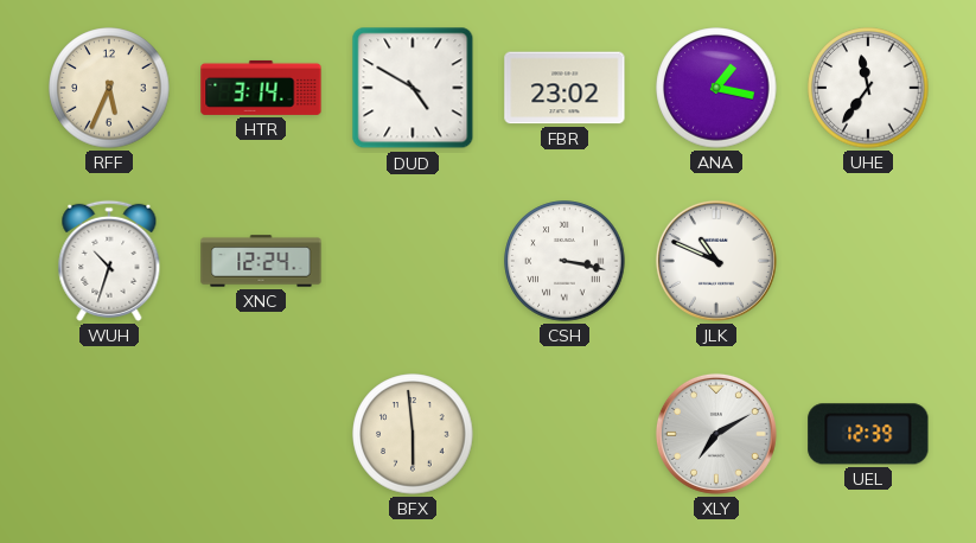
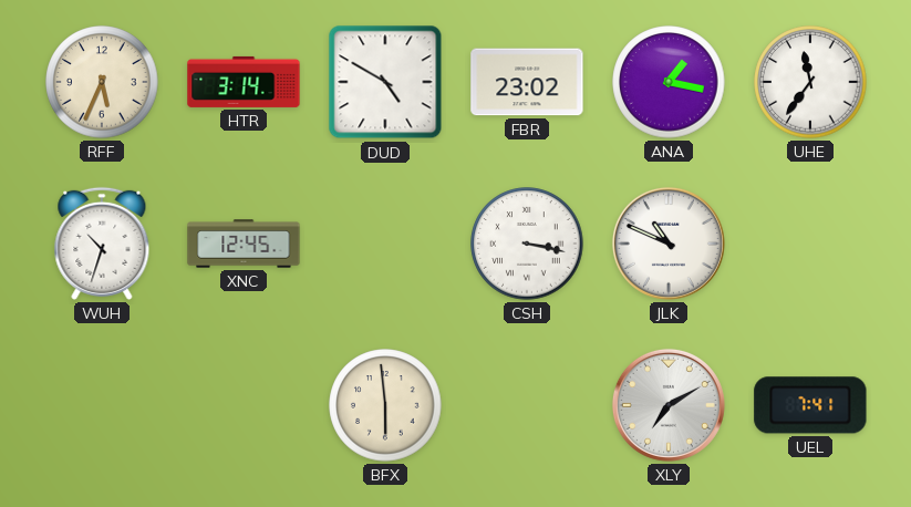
XNC: 12:24 -> 12:45
UEL: 12:39 -> 7:41
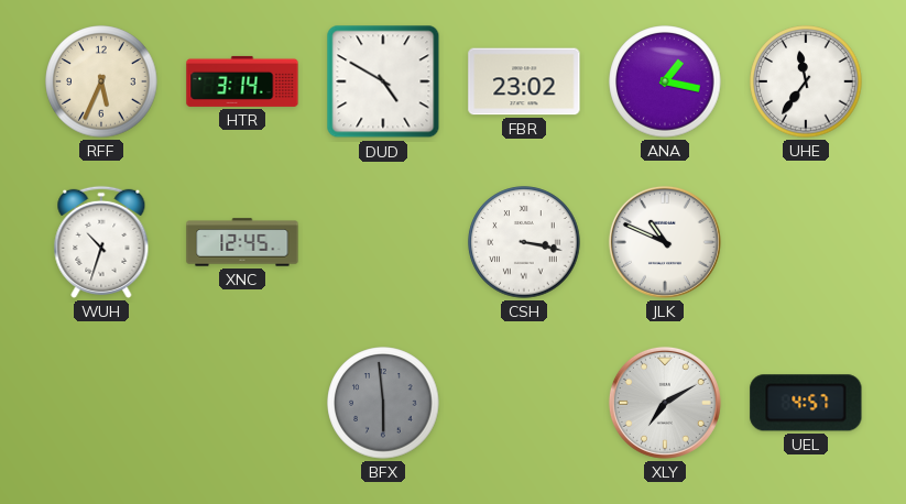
BFX dial: cream -> grey
UEL: 7:41 -> 4:57
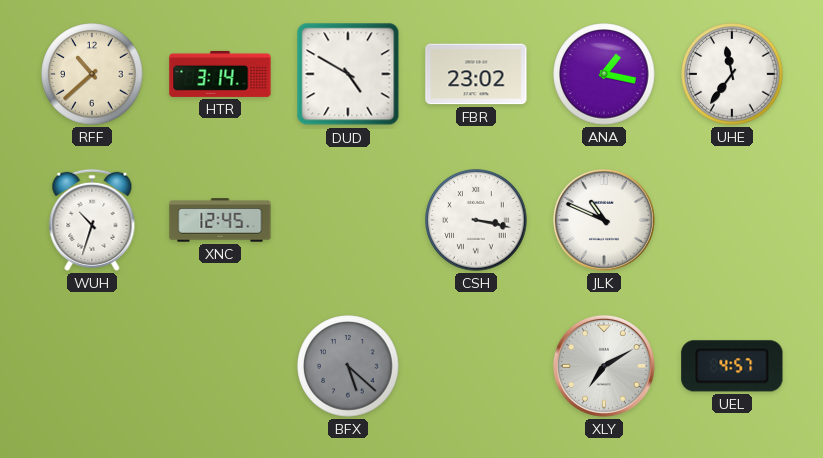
RFF: 5:34 -> 10:38
BFX: 5:59 -> 5:22
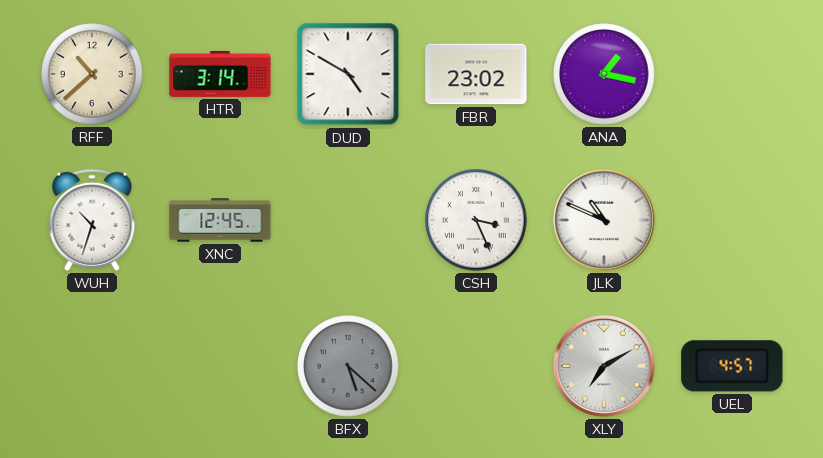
UHE: 11:36 -> none
CSH: 3:17 -> 3:26
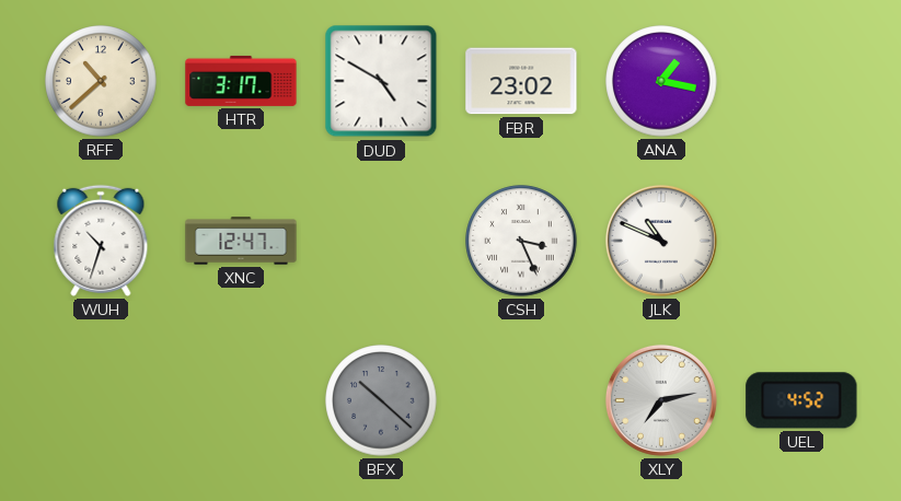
HTR: 3:14 -> 3:17
XNC: 12:45 -> 12:47
BFX: 5:22 -> 10:22
XLY: 7:10 -> 7:13
UEL: 4:57 -> 4:52
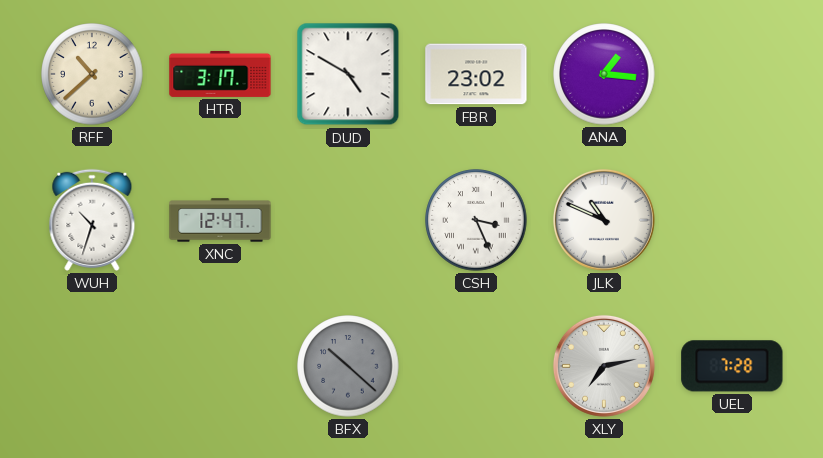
ANA: 1:17 -> 1:16
UEL: 4:52 -> 7:28
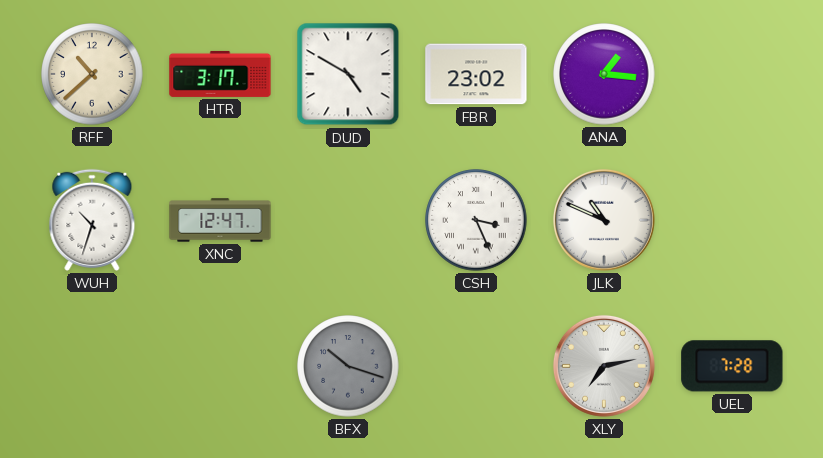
BFX: 10:22 -> 10:18
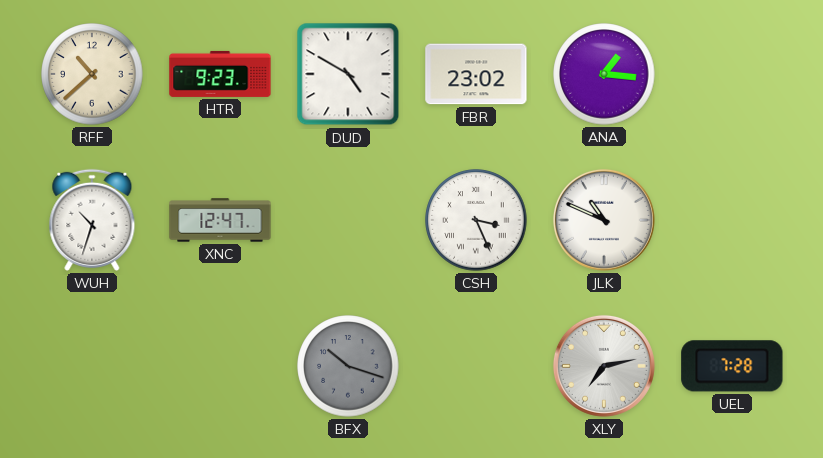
HTR: 3:17 -> 9:23
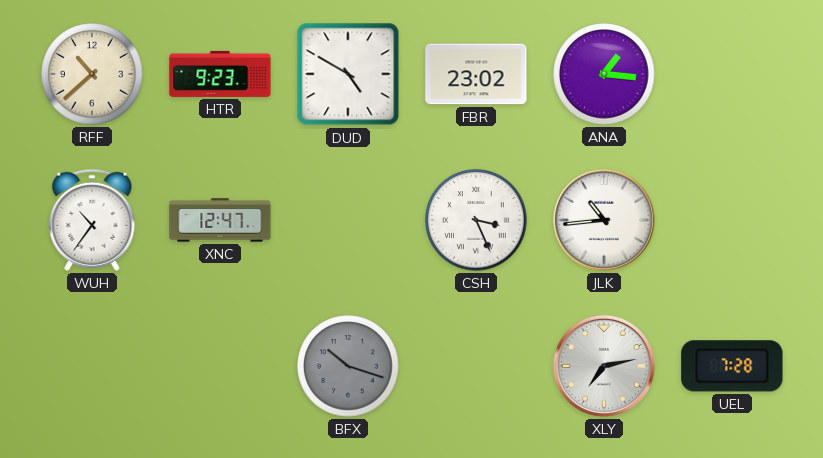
WUH: 10:33 -> 10:36
JLK: 10:49 -> 10:44
